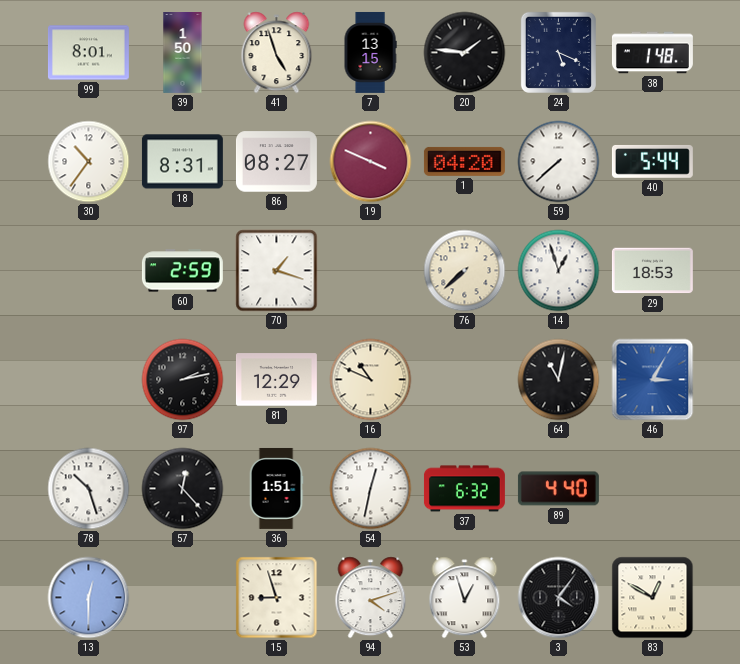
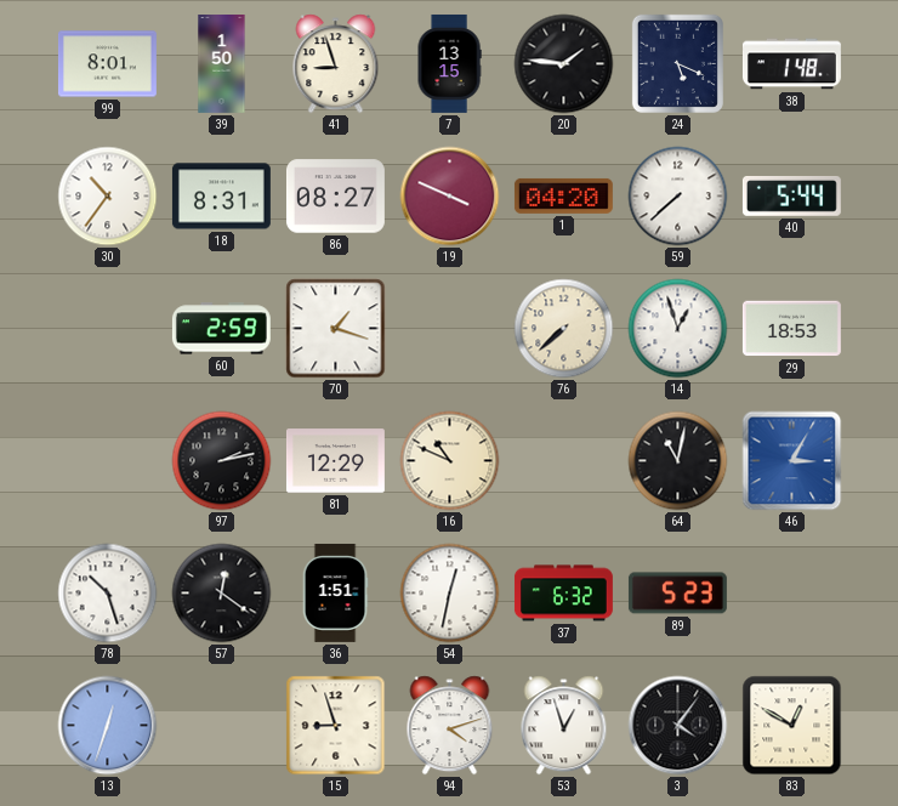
41: 4:57 -> 8:57
57: 12:23 -> 12:21
89: 4:40 -> 5:23
13: 12:30 -> 12:33
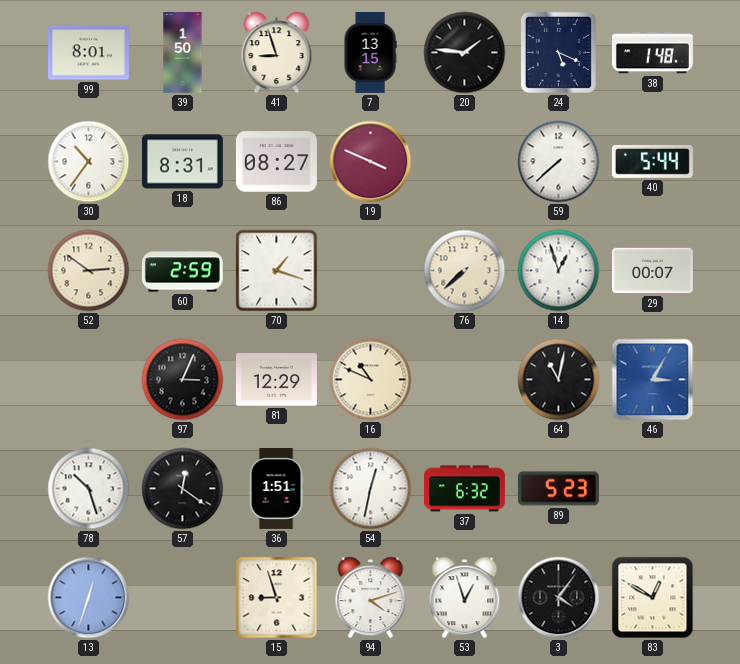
1: 04:20 -> none
52: none -> 2:51
29: 18:53 -> 00:07
97: 2:13 -> 3:04
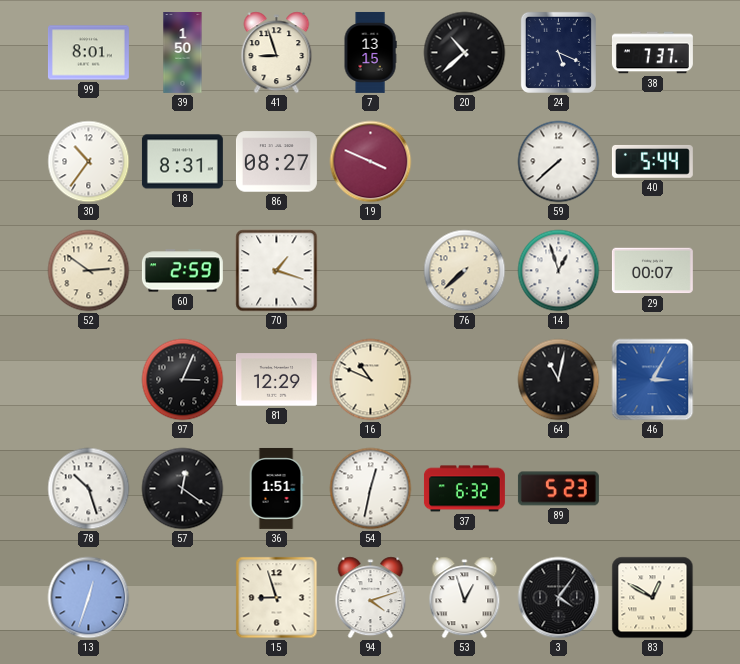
20: 1:46 -> 10:38
38: 1:48 -> 7:37
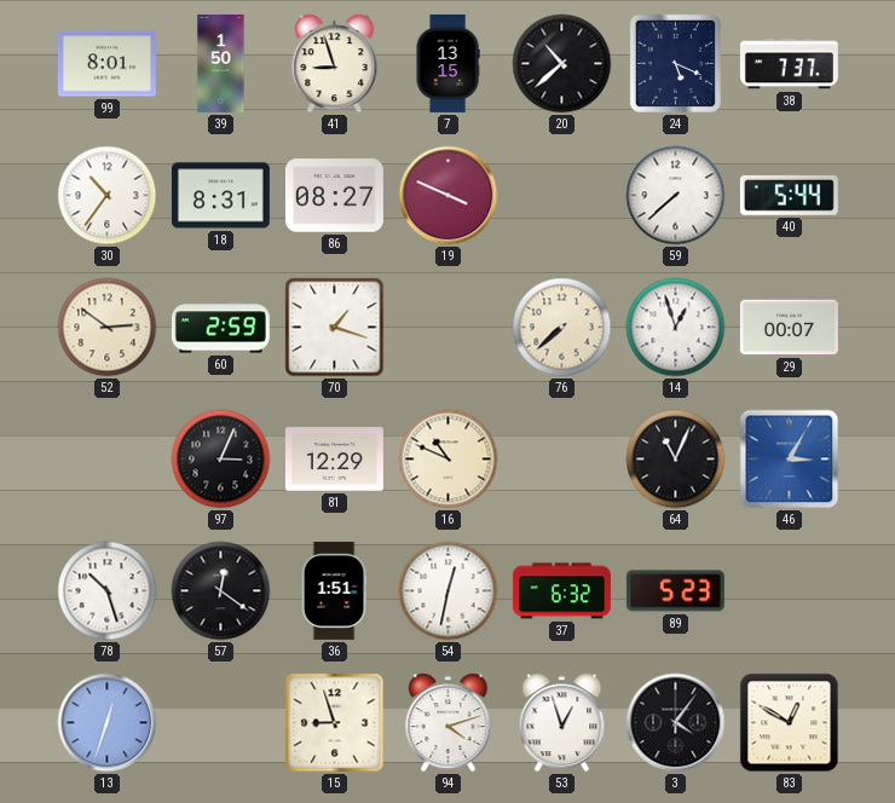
64: 11:02 -> 11:04
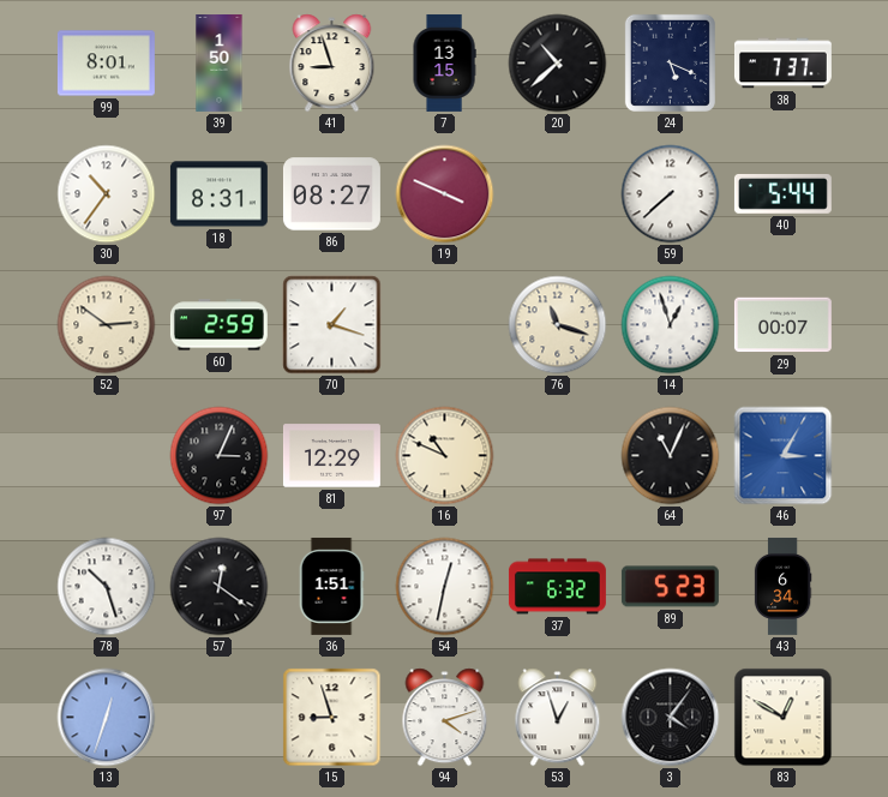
76: 7:38 -> 11:18
43: none -> 6:34
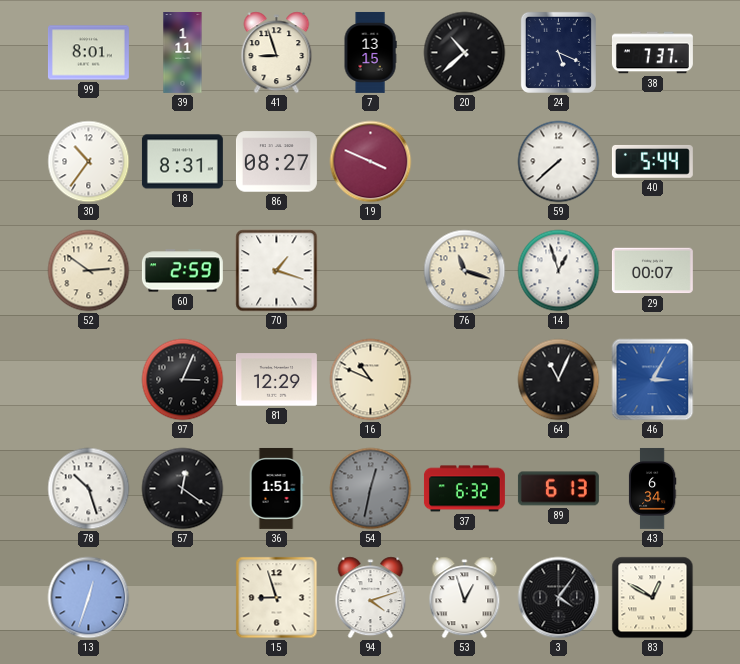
39: 1:50 -> 1:11
54 dial: white -> grey
89: 5:23 -> 6:13
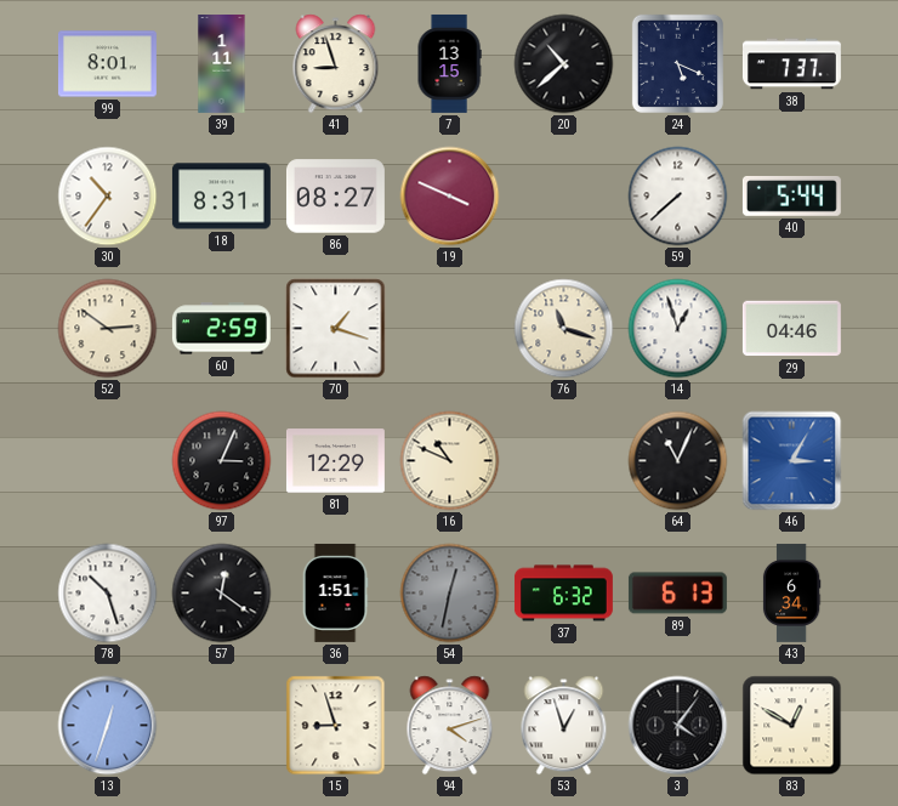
29: 00:07 -> 04:46
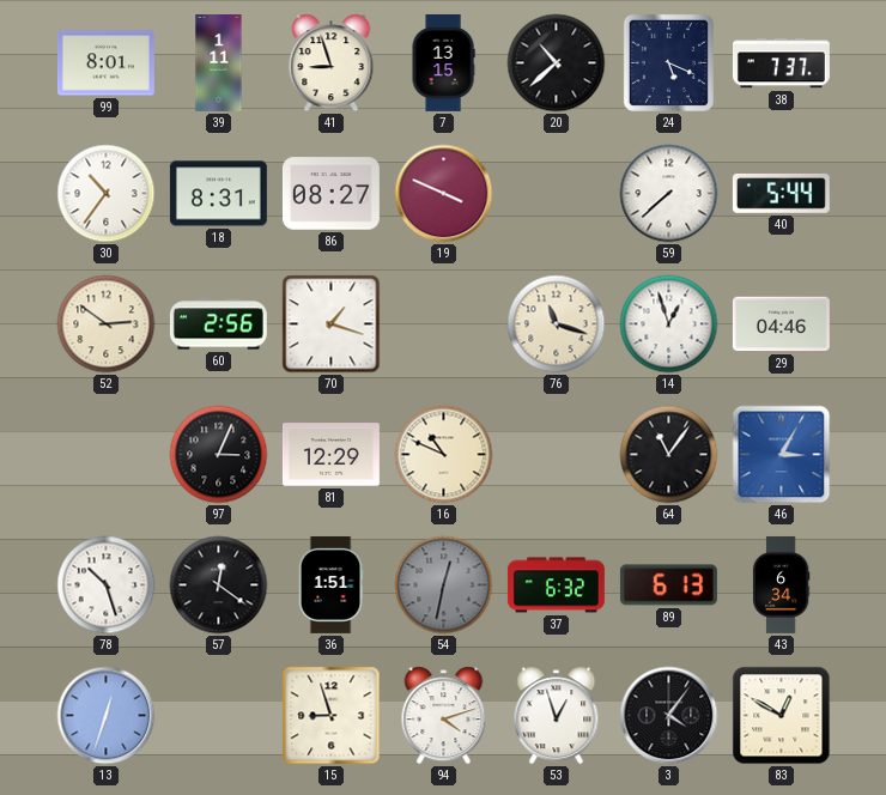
60: 2:59 -> 2:56
64: 11:04 -> 11:06
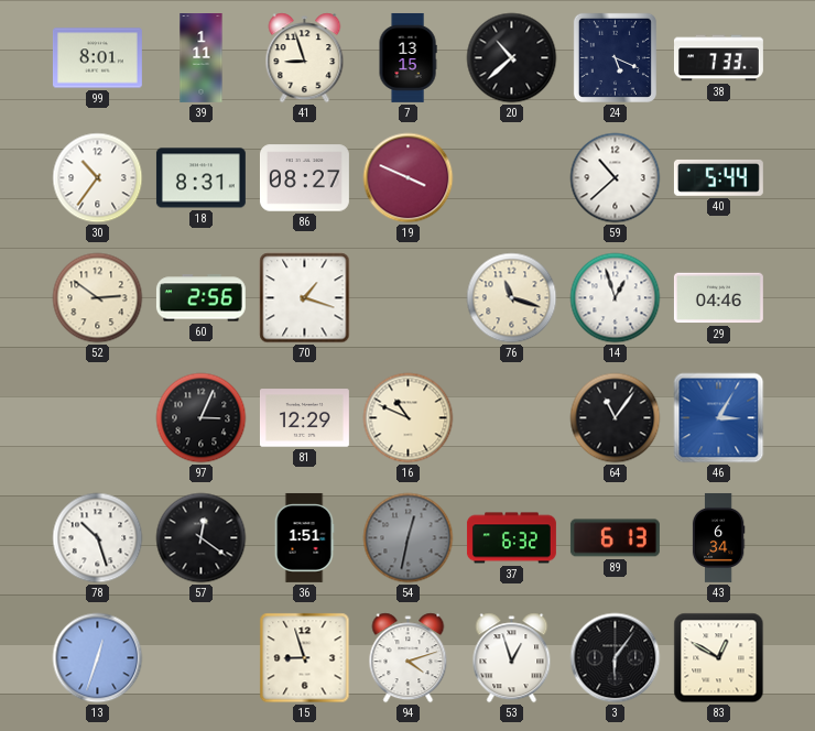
38: 7:37 -> 7:33
59: 7:38 -> 10:38
3: 4:06 -> 6:06
